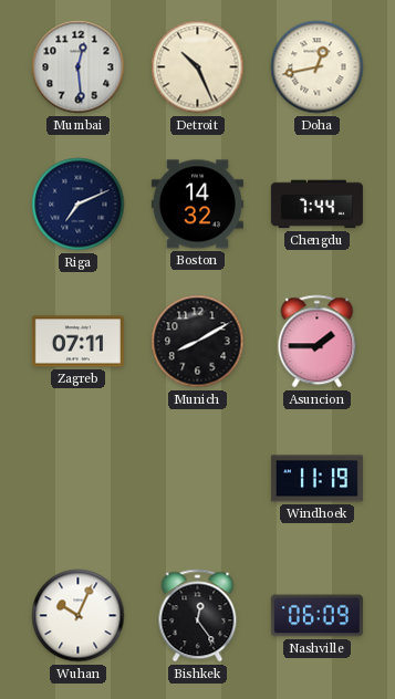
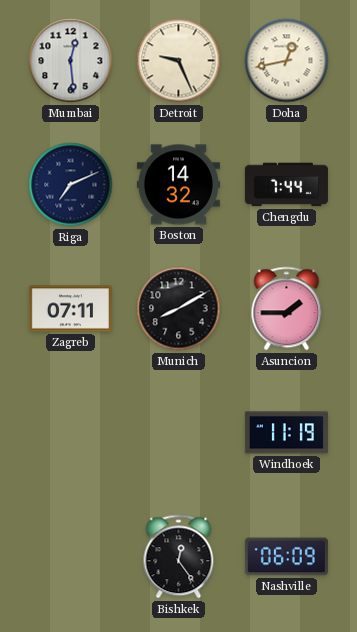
Detroit: 10:26 -> 9:26
Wuhan: 10:04 -> none
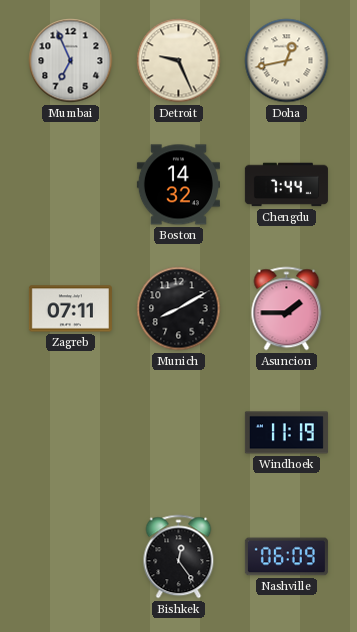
Mumbai: 12:29 -> 6:56
Riga: 7:11 -> none
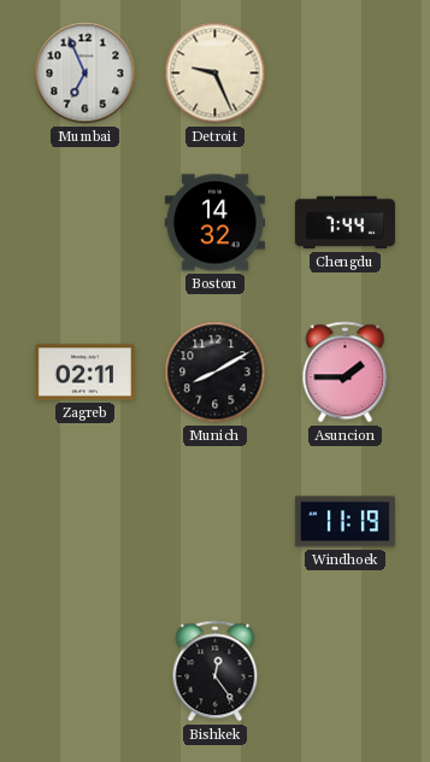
Doha: 12:43 -> none
Zagreb: 07:11 -> 02:11
Nashville: 06:09 -> none
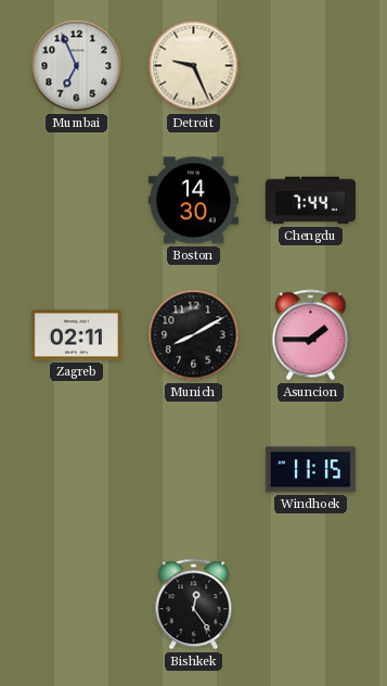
Boston: 14:32 -> 14:30
Windhoek: 11:19 -> 11:15
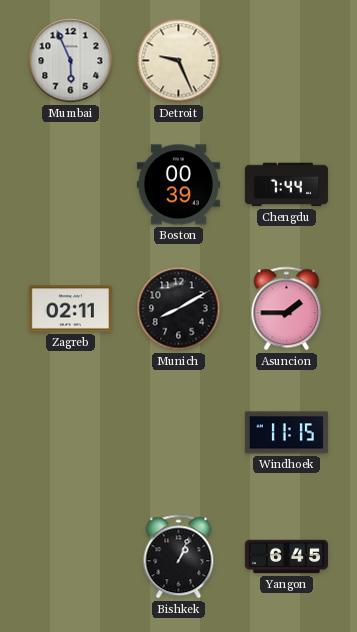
Mumbai: 6:56 -> 5:56
Boston: 14:30 -> 00:39
Bishkek: 12:24 -> 1:04
Yangon: none -> 6:45
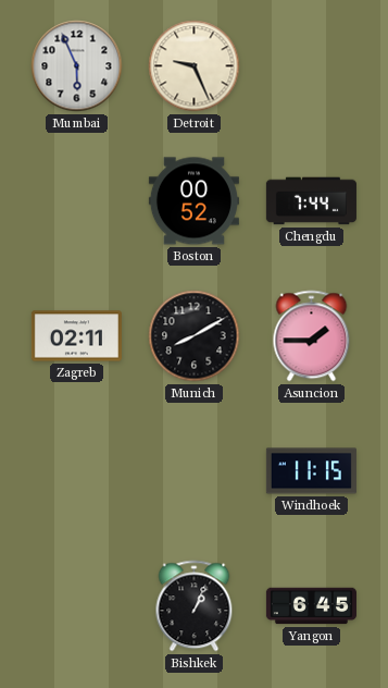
Boston: 00:39 -> 00:52
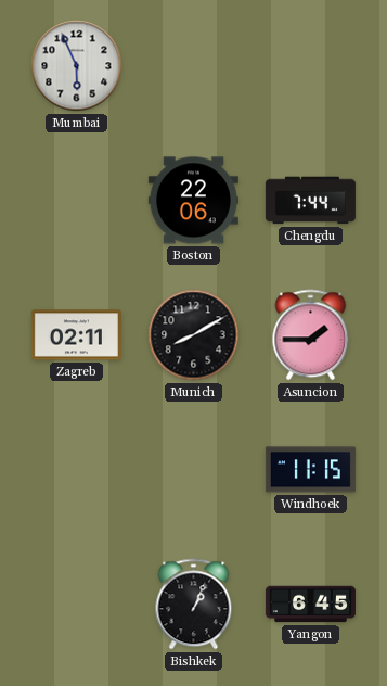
Detroit: 9:26 -> none
Boston: 00:52 -> 22:06
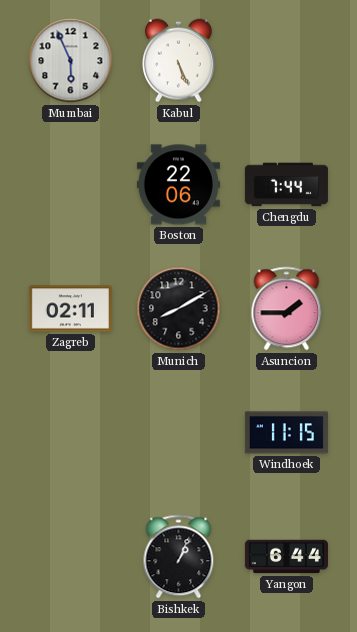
Kabul: none -> 5:26
Yangon: 6:45 -> 6:44
